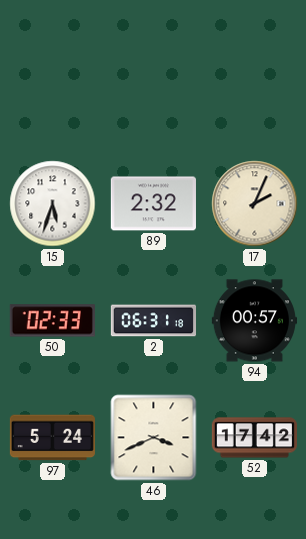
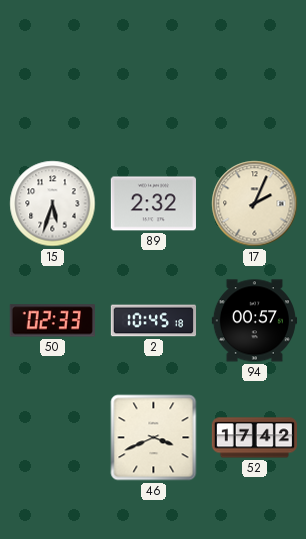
2: 06:31 -> 10:45
97: 5:24 -> none
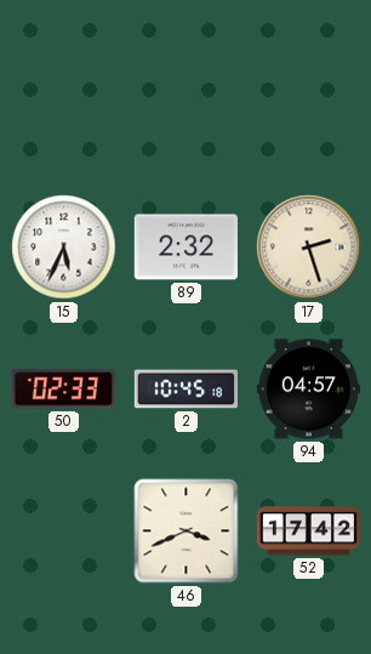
15: 5:33 -> 5:34
17: 2:04 -> 2:27
94: 00:57 -> 04:57
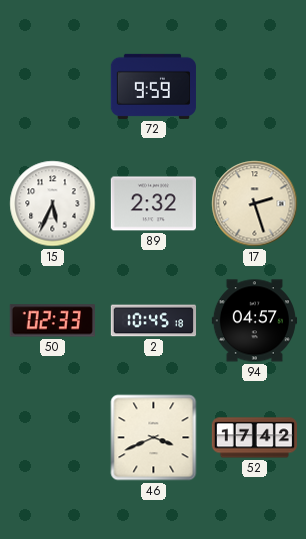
72: none -> 9:59
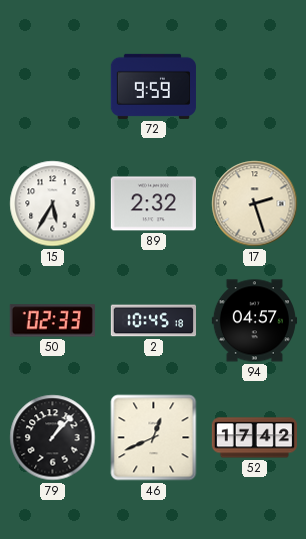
15: 5:34 -> 5:35
79: none -> 1:07
46: 3:41 -> 12:41
